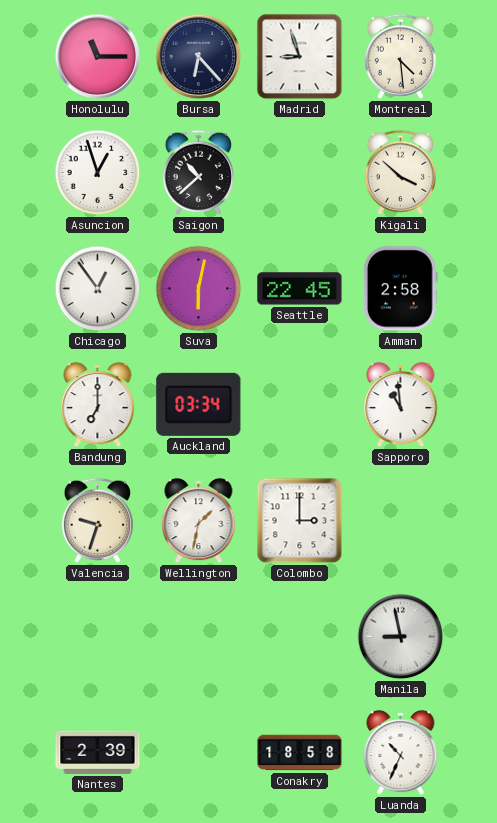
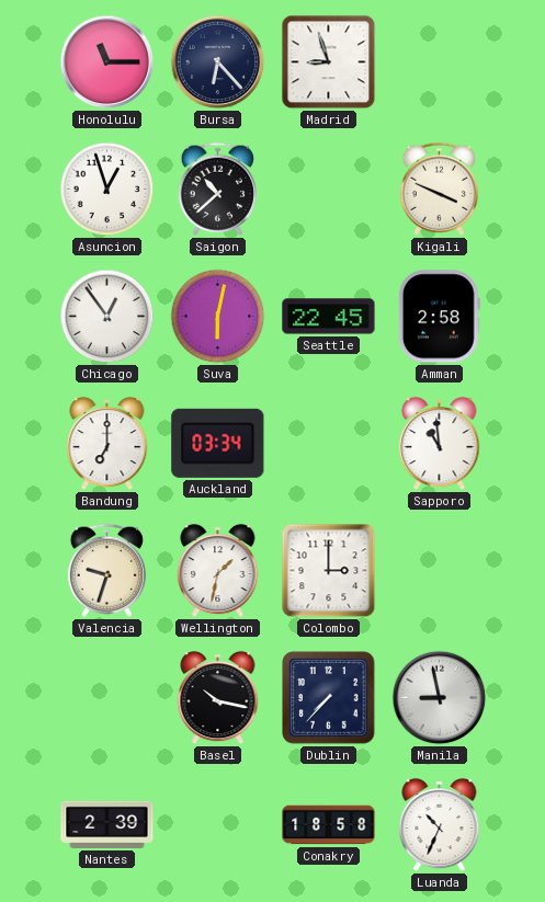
Montreal: 4:29 -> none
Kigali: 3:52 -> 3:49
Basel: none -> 10:17
Dublin: none -> 7:37
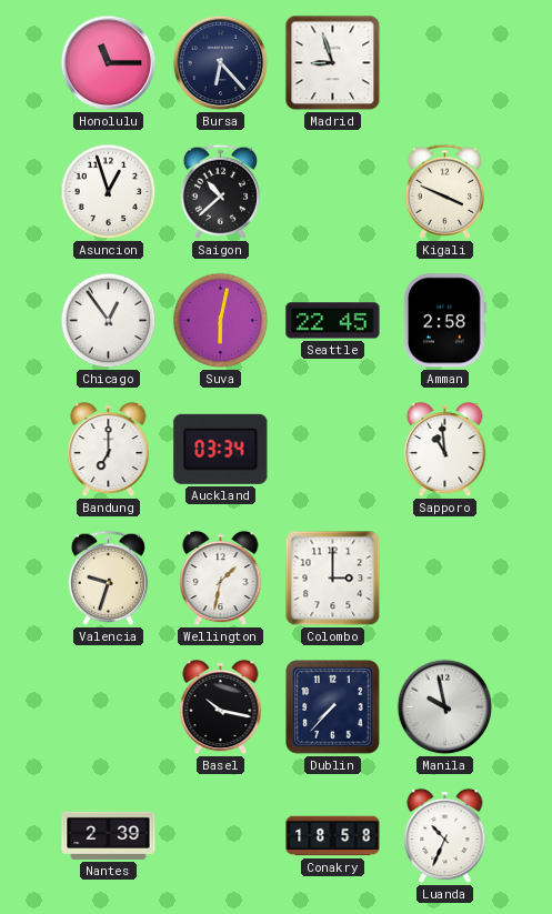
Manila: 8:58 -> 9:58
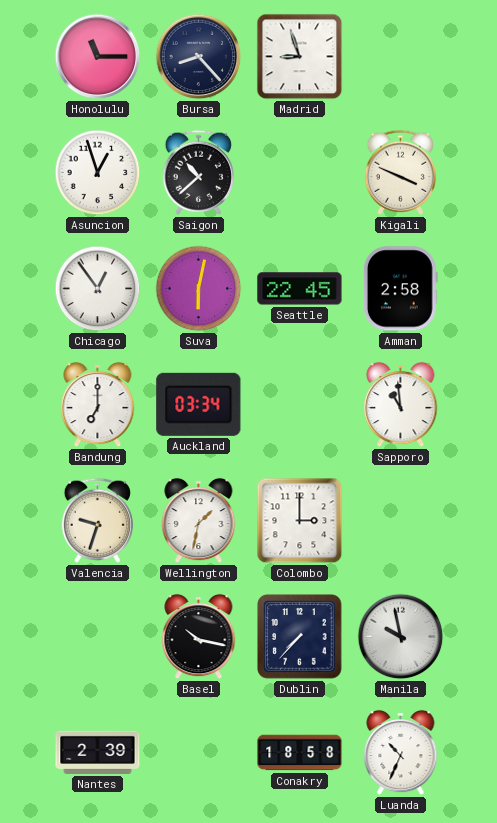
Bursa: 6:23 -> 8:23
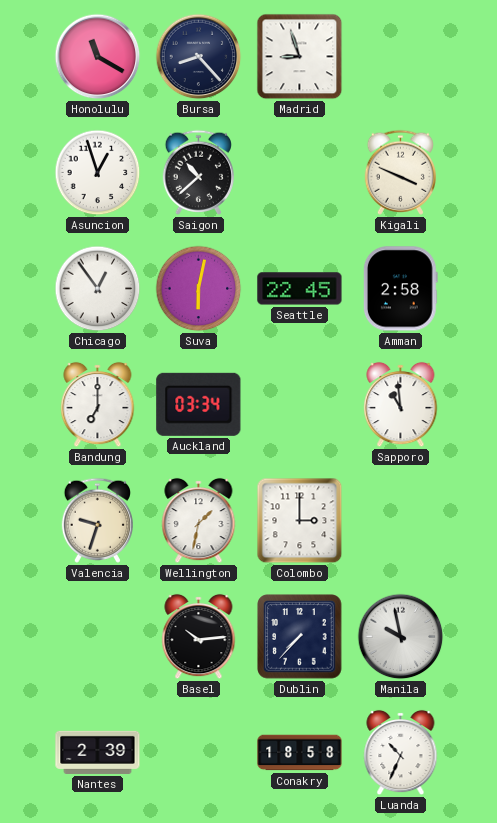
Honolulu: 11:15 -> 11:20
Basel: 10:17 -> 10:14
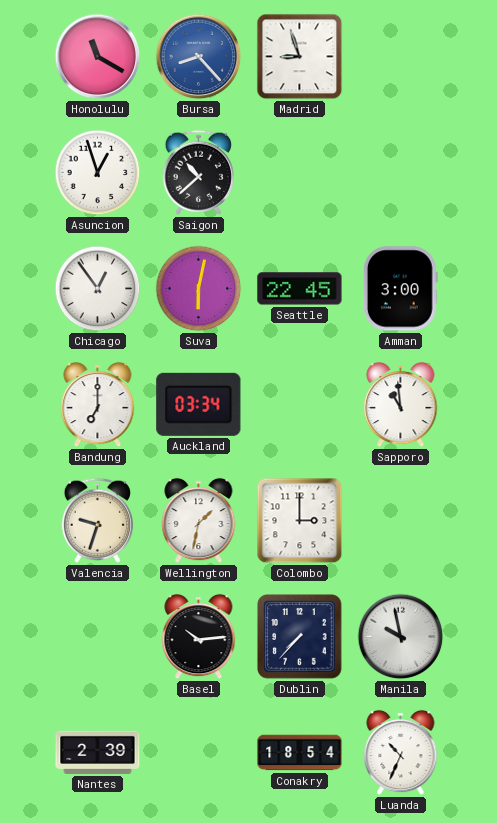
Bursa dial: navy -> blue
Kigali: 3:49 -> none
Amman: 2:58 -> 3:00
Conakry: 18:58 -> 18:54
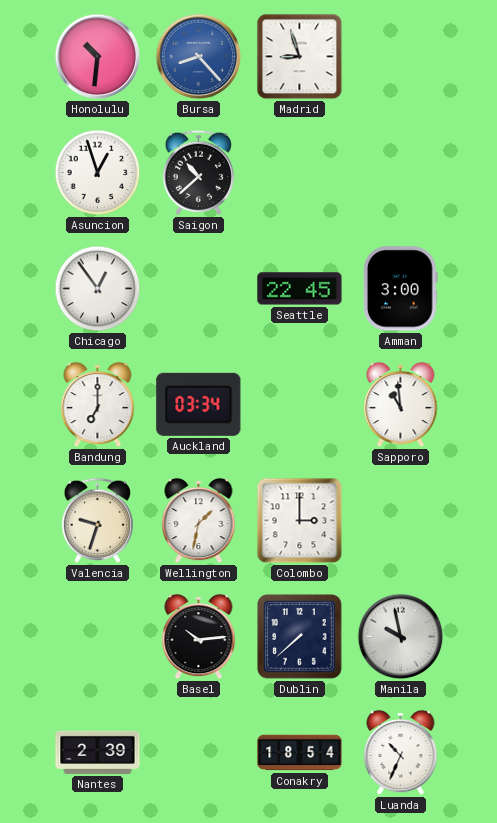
Honolulu: 11:20 -> 10:31
Suva: 6:02 -> none
Dublin: 7:37 -> 7:38
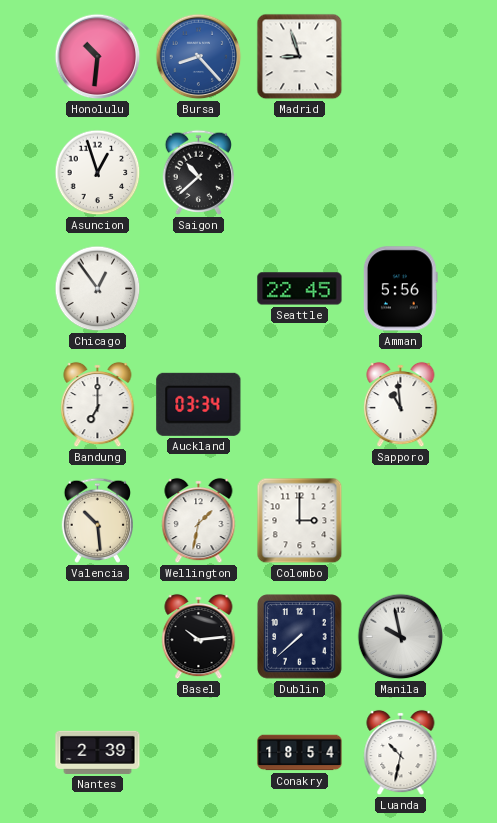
Amman: 3:00 -> 5:56
Valencia: 9:33 -> 10:29
Luanda: 10:34 -> 10:32
